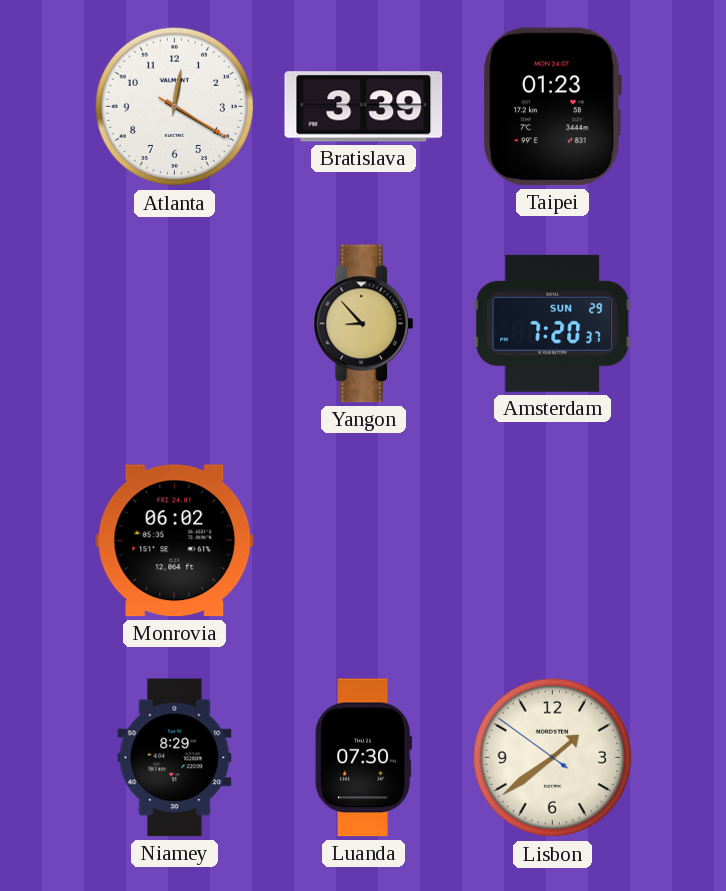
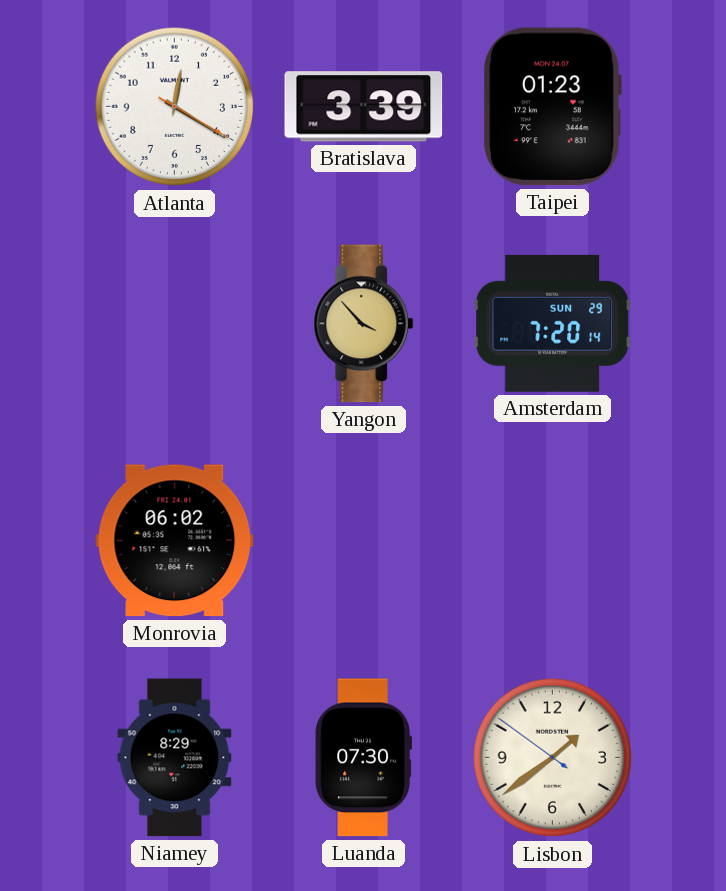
Yangon: 8:53 -> 3:53
Amsterdam: 7:20:37 -> 7:20:14
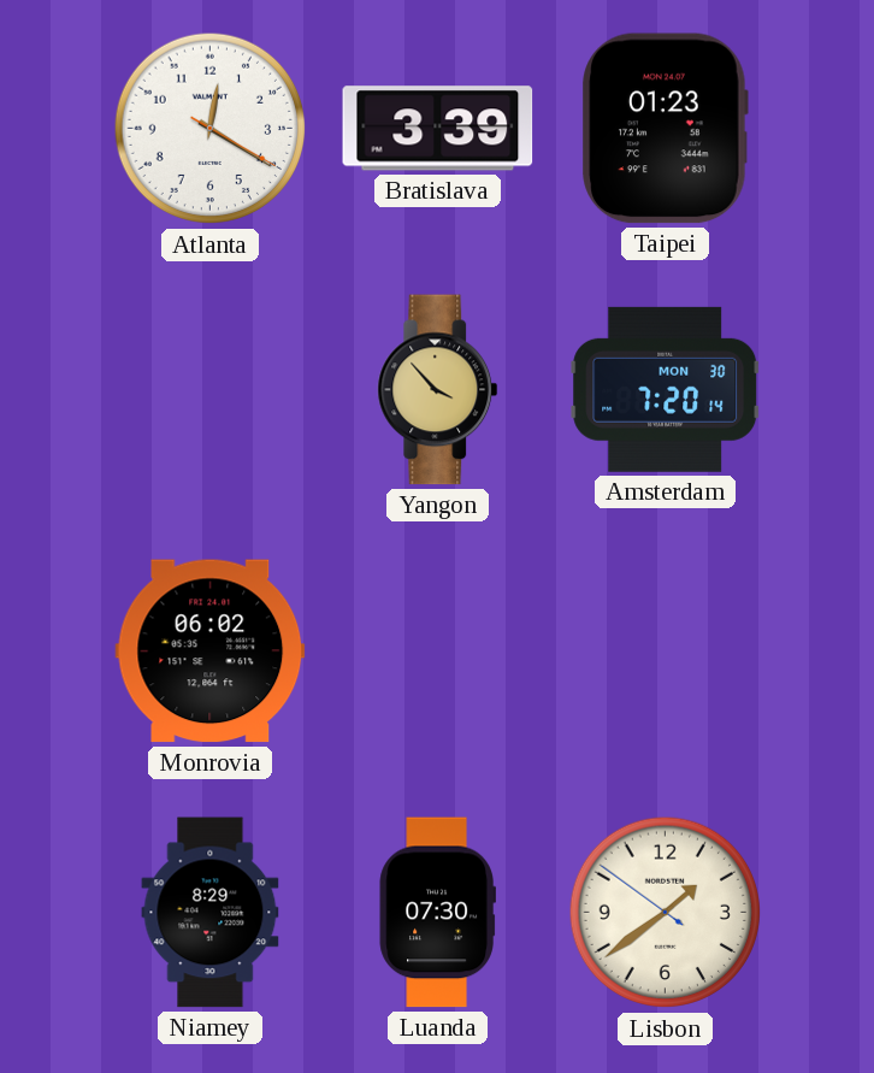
Amsterdam date: SUN 29 -> MON 30
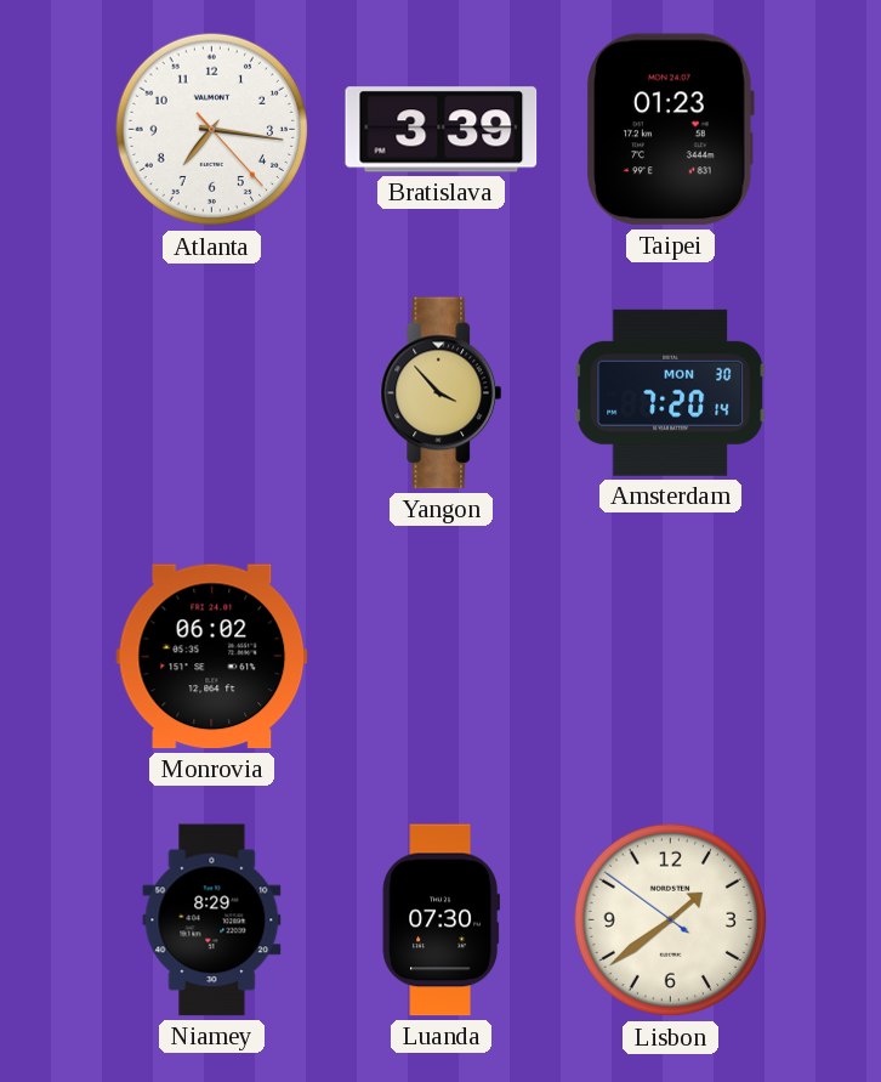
Atlanta: 12:20 -> 7:16
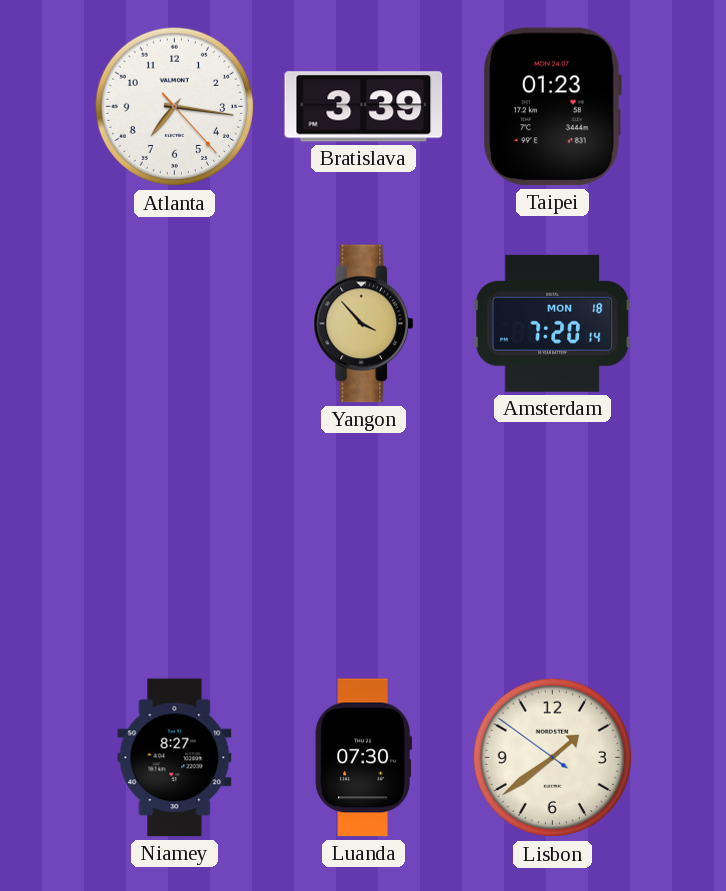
Amsterdam date: MON 30 -> MON 18
Monrovia: 06:02 -> none
Niamey: 8:29 -> 8:27
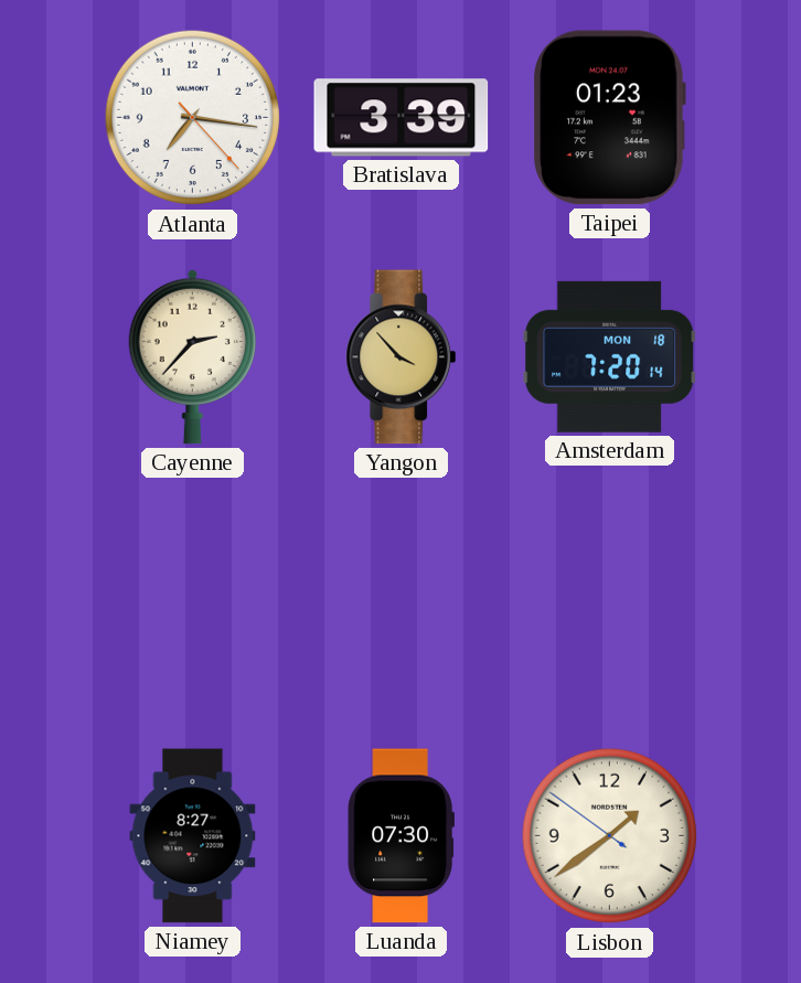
Cayenne: none -> 2:37
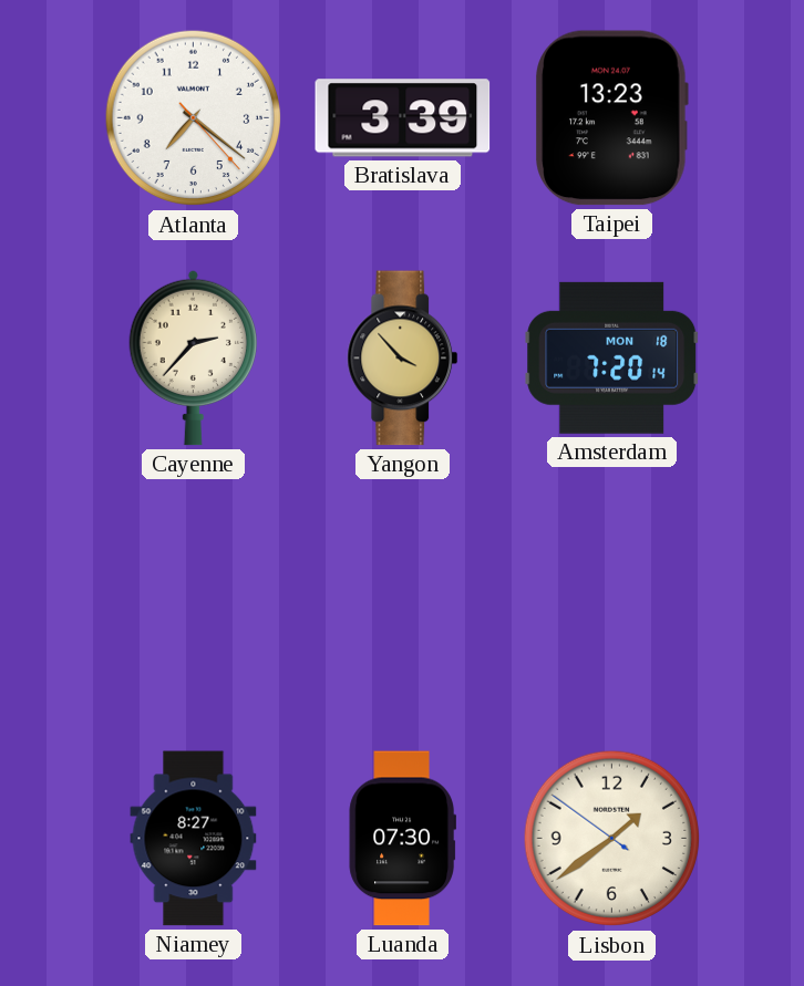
Atlanta: 7:16 -> 7:21
Taipei: 01:23 -> 13:23
